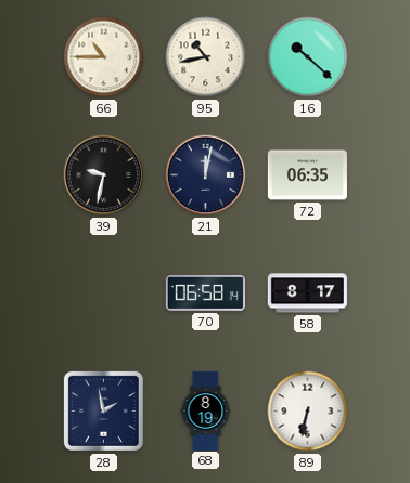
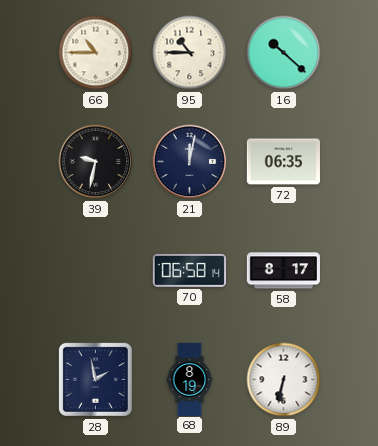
95: 10:43 -> 10:45
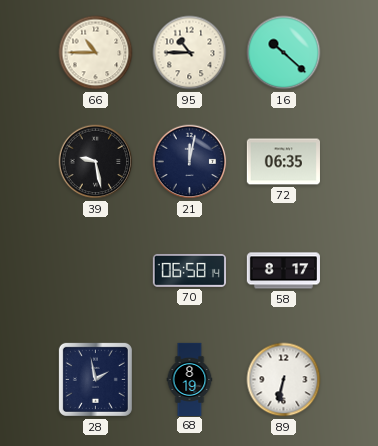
39: 9:32 -> 9:28
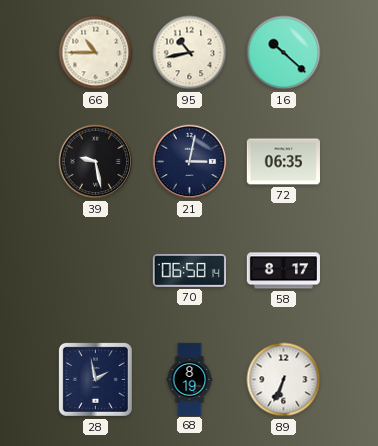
95: 10:45 -> 10:43
21: 12:02 -> 3:02
89: 6:32 -> 6:34
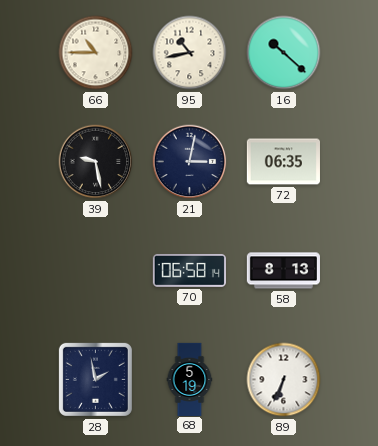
58: 8:17 -> 8:13
68: 8:19 -> 5:19
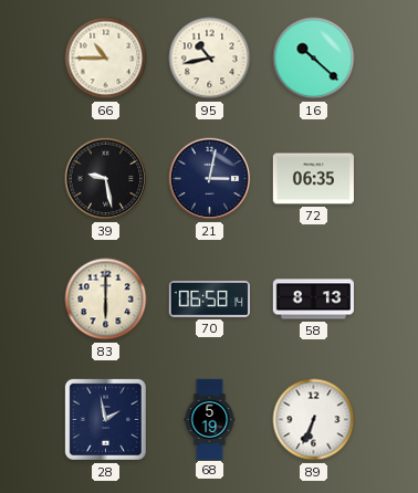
83: none -> 6:00
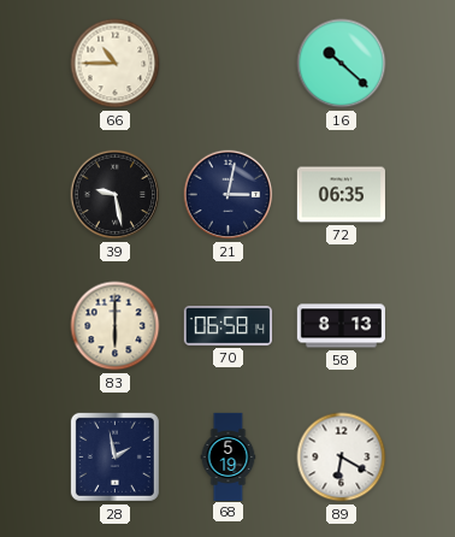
95: 10:43 -> none
89: 6:34 -> 6:20
